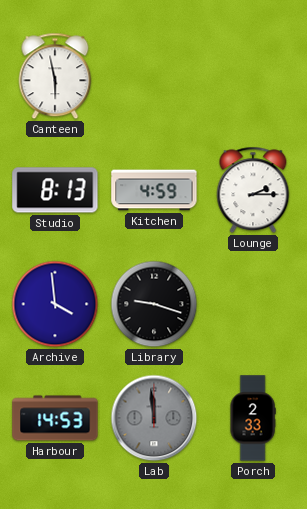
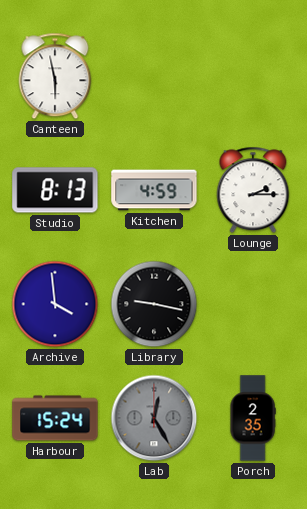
Library: 9:18 -> 9:17
Harbour: 14:53 -> 15:24
Lab: 11:59 -> 12:25
Porch: 2:33 -> 2:35
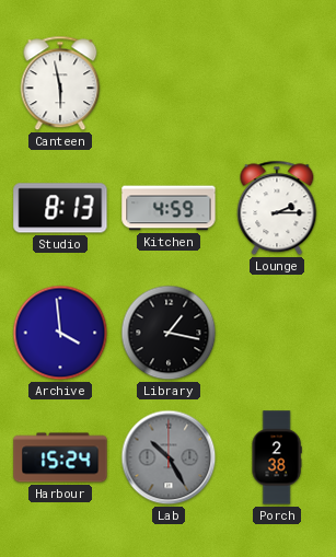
Library: 9:17 -> 1:17
Lab: 12:25 -> 10:25
Porch: 2:35 -> 2:38
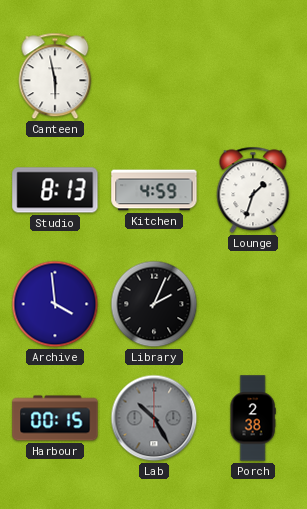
Lounge: 2:15 -> 1:33
Library: 1:17 -> 2:04
Harbour: 15:24 -> 00:15
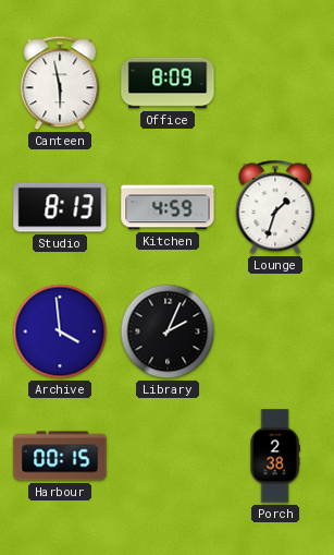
Office: none -> 8:09
Lab: 10:25 -> none
